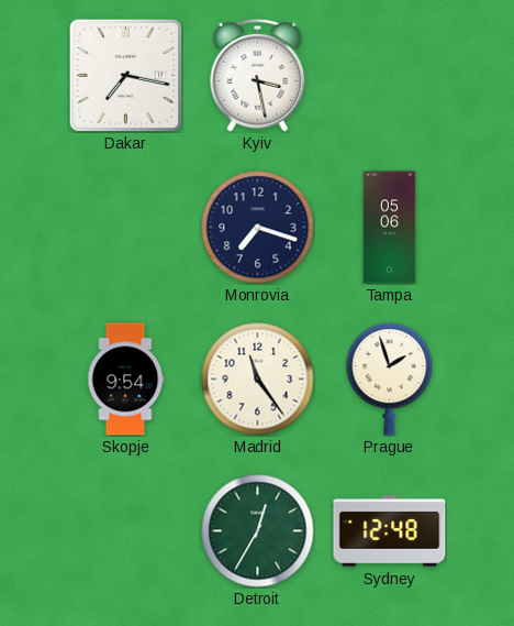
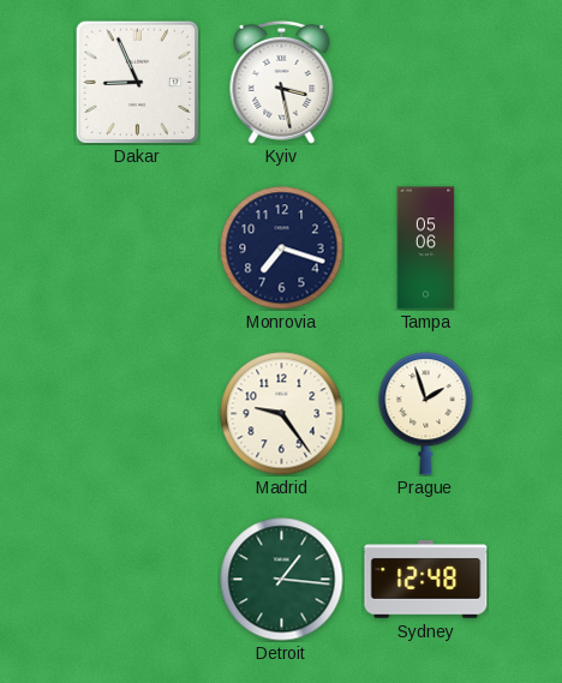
Dakar: 7:17 -> 8:56
Skopje: 9:54 -> none
Madrid: 11:24 -> 9:24
Detroit: 12:35 -> 1:16
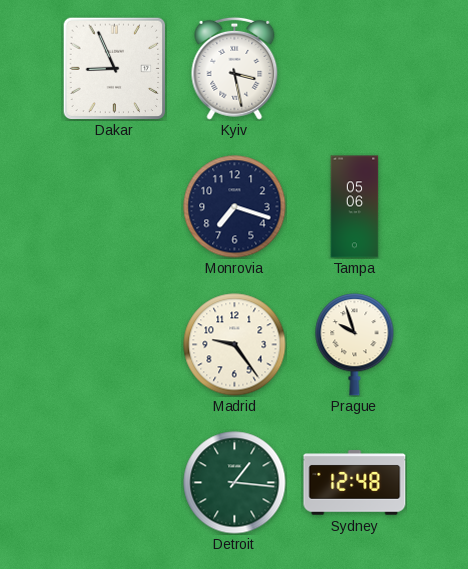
Prague: 1:57 -> 9:57
